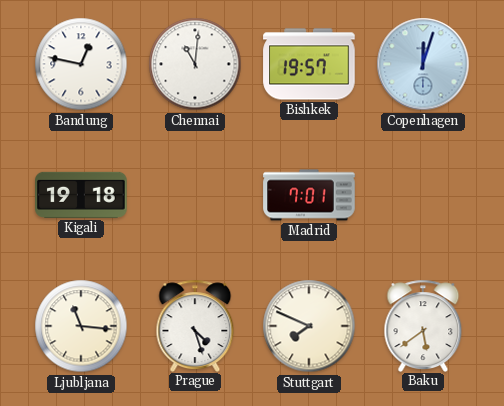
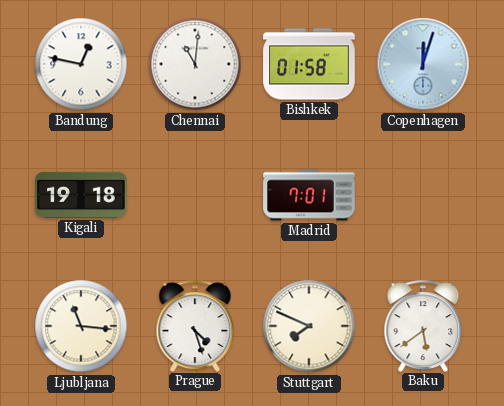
Bishkek: 19:57 -> 01:58
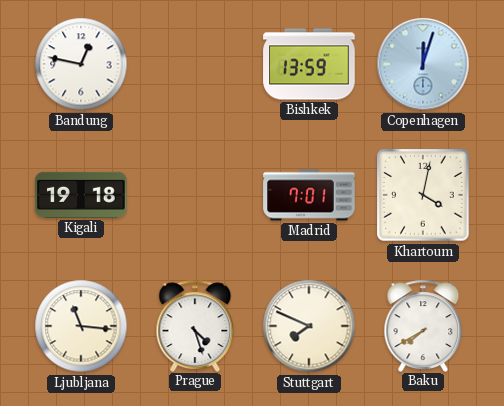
Chennai: 11:01 -> none
Bishkek: 01:58 -> 13:59
Khartoum: none -> 4:02
Baku: 5:39 -> 7:40
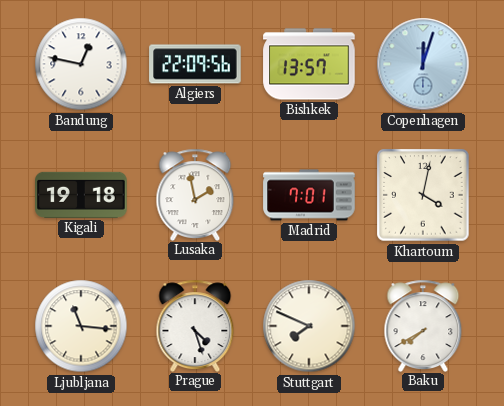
Algiers: none -> 22:09
Bishkek: 13:59 -> 13:57
Lusaka: none -> 1:58
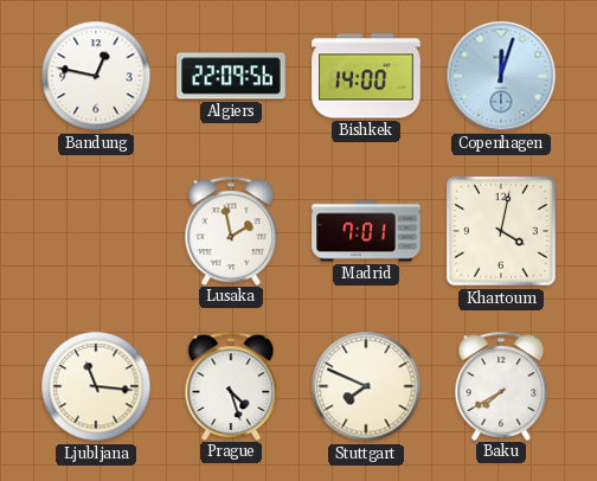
Bishkek: 13:57 -> 14:00
Kigali: 19:18 -> none
